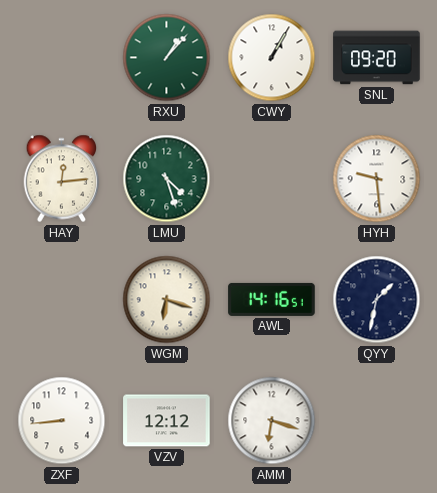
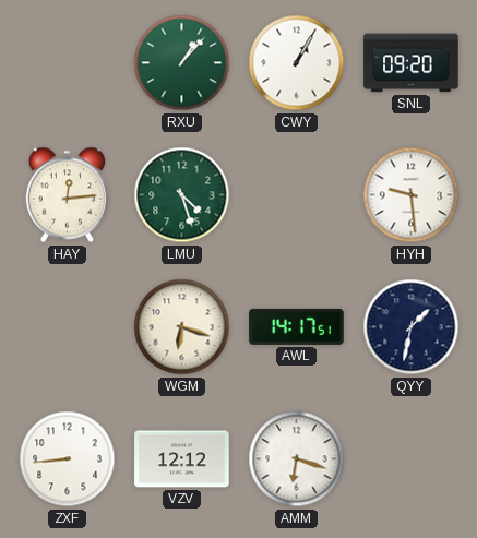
AWL: 14:16 -> 14:17
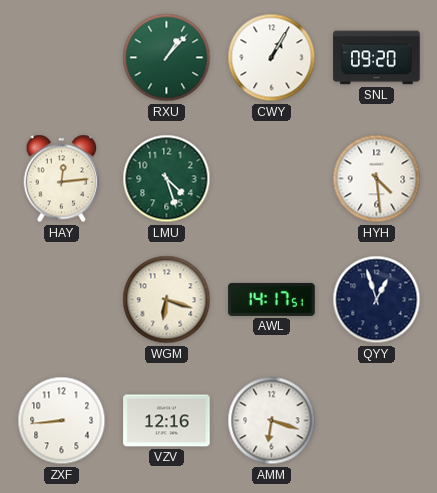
HYH: 9:29 -> 4:29
QYY: 1:32 -> 12:57
VZV: 12:12 -> 12:16
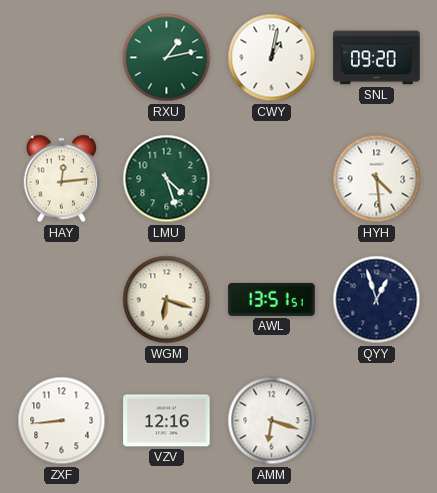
RXU: 1:07 -> 1:13
CWY: 1:05 -> 1:02
AWL: 14:17 -> 13:51
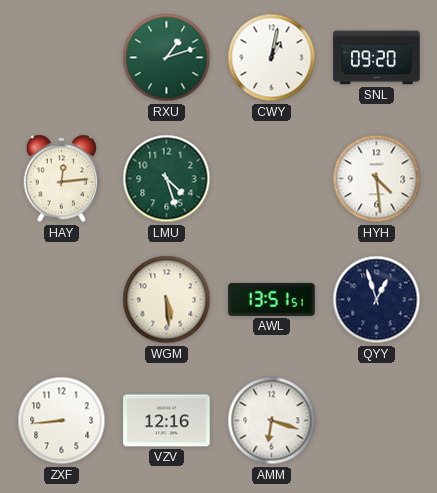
RXU: 1:13 -> 1:12
WGM: 6:18 -> 5:29
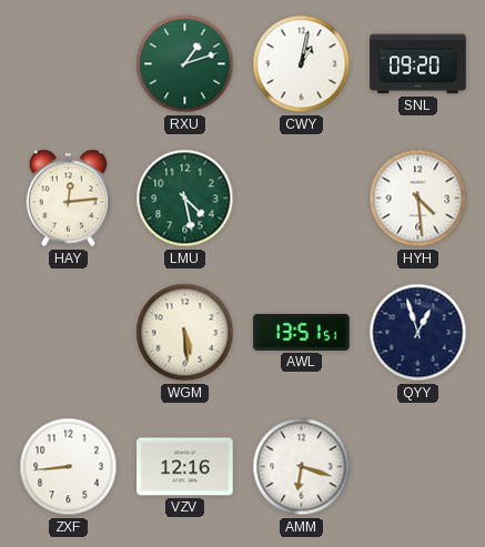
LMU: 4:27 -> 4:28
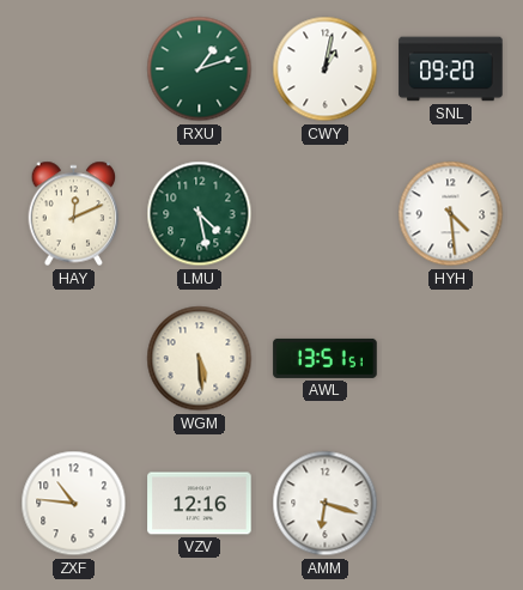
HAY: 12:14 -> 12:11
QYY: 12:57 -> none
ZXF: 8:44 -> 10:46
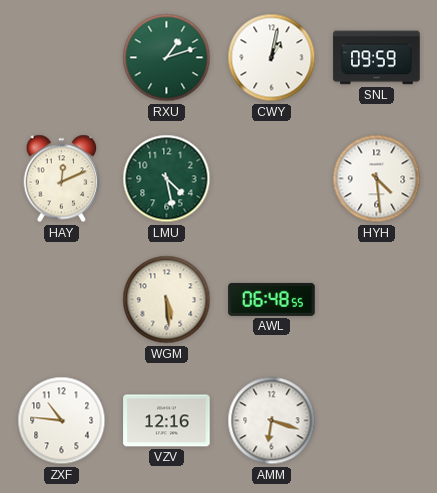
SNL: 09:20 -> 09:59
AWL: 13:51 -> 06:48
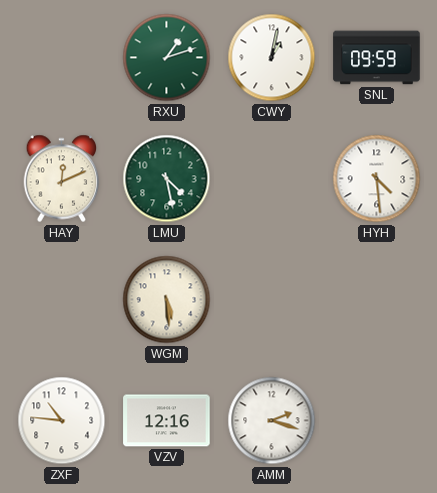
AWL: 06:48 -> none
AMM: 6:18 -> 2:18
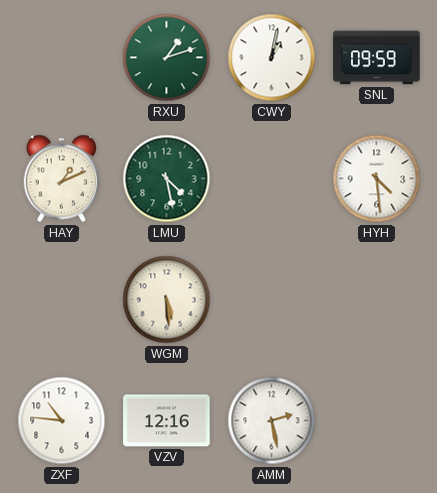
HAY: 12:11 -> 1:11
AMM: 2:18 -> 2:28
